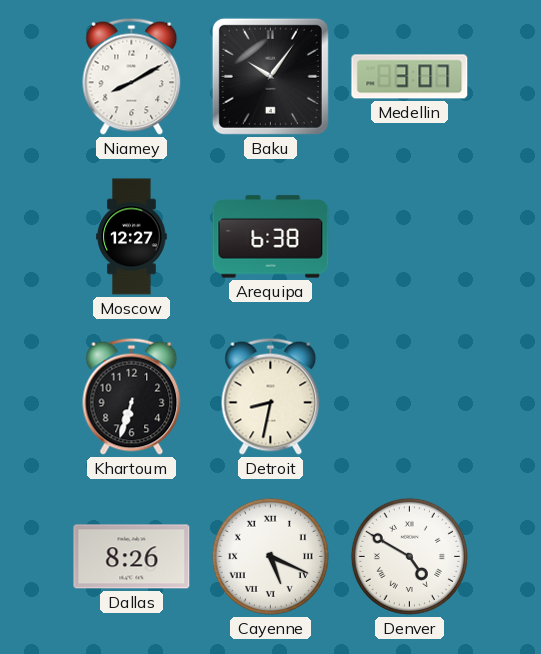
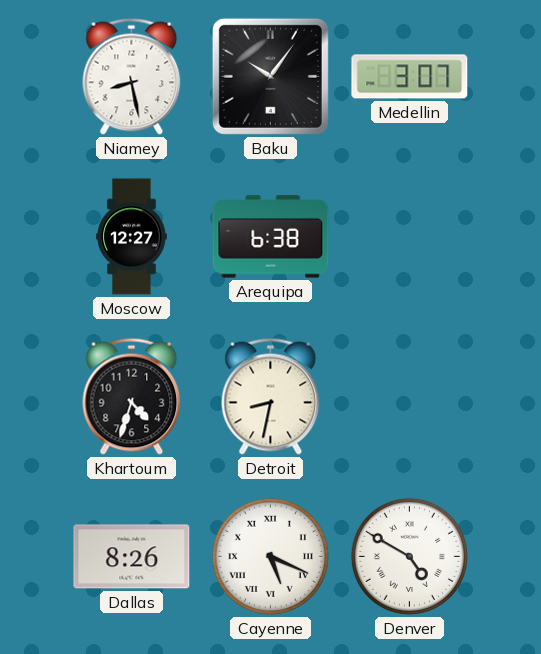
Niamey: 8:10 -> 8:28
Khartoum: 6:33 -> 4:33
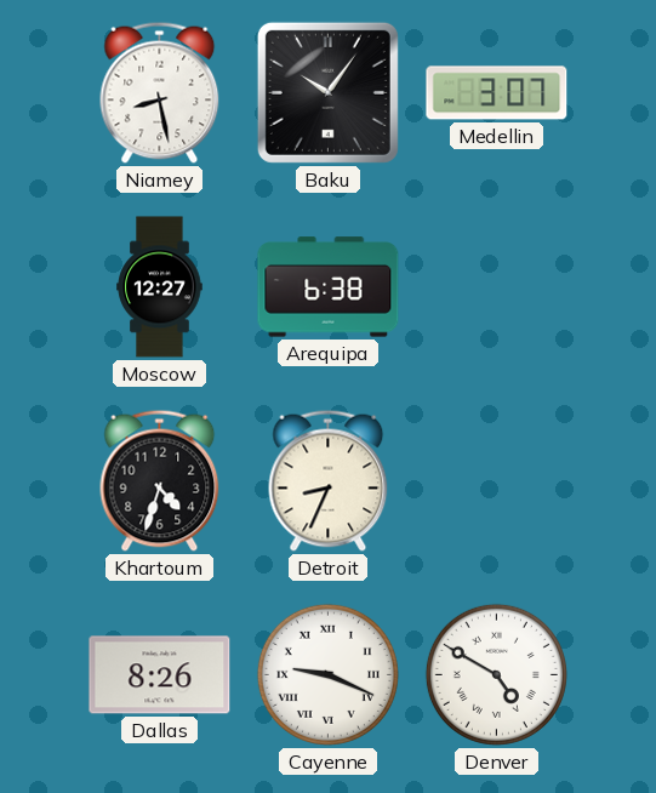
Detroit: 8:32 -> 8:34
Cayenne: 5:19 -> 9:19
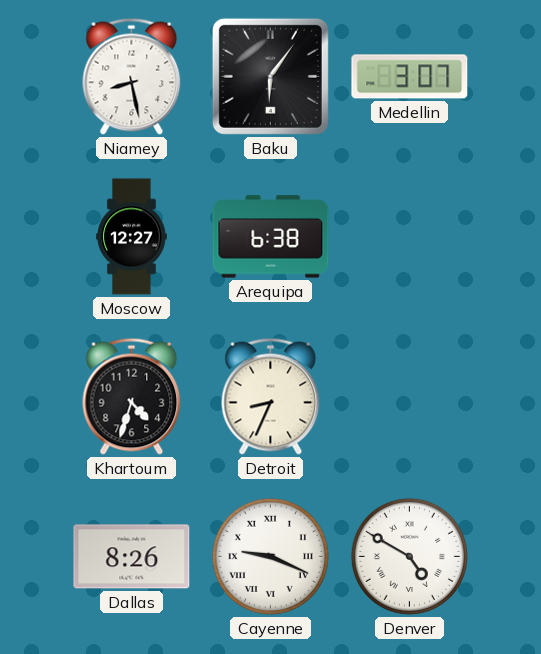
Baku: 10:06 -> 6:06
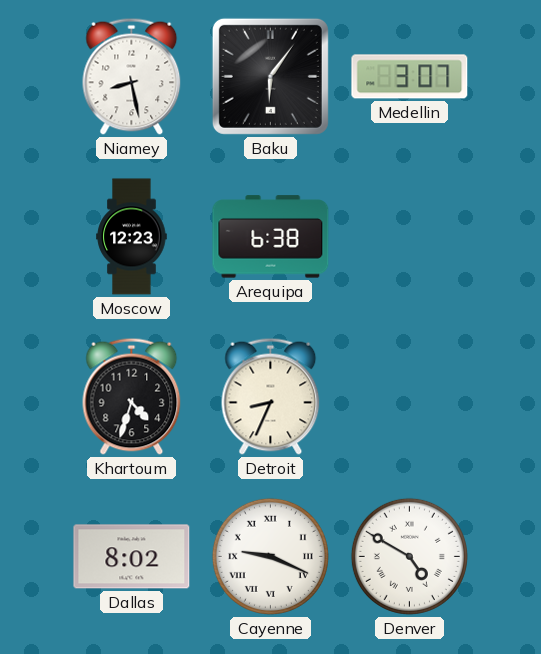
Moscow: 12:27 -> 12:23
Dallas: 8:26 -> 8:02
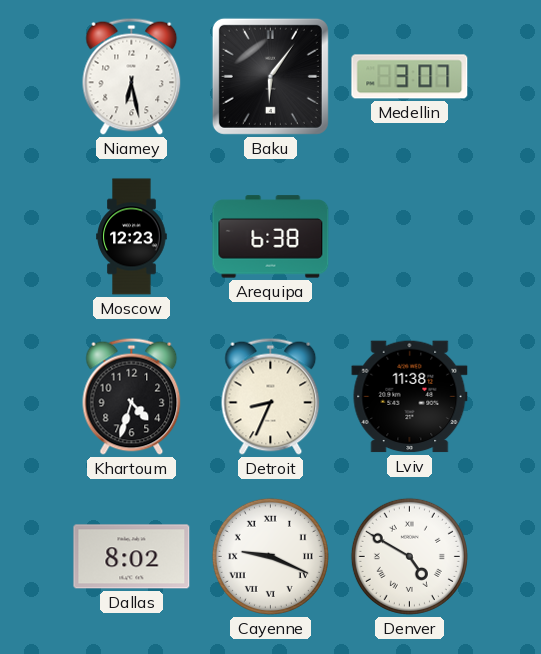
Niamey: 8:28 -> 6:28
Lviv: none -> 11:38
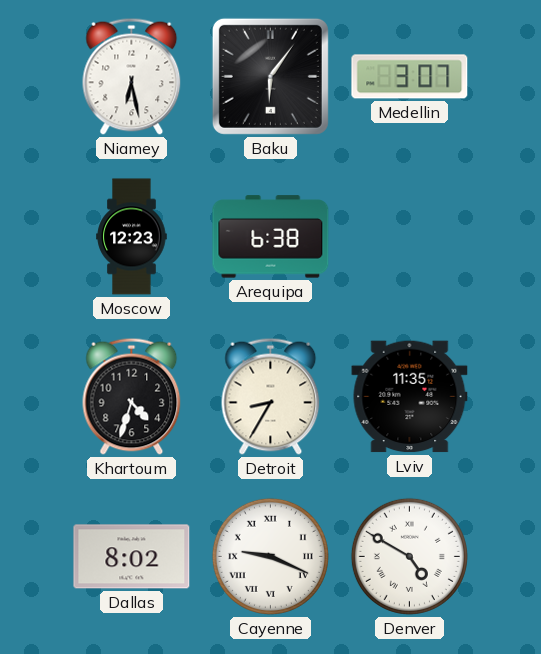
Detroit: 8:34 -> 8:35
Lviv: 11:38 -> 11:35
